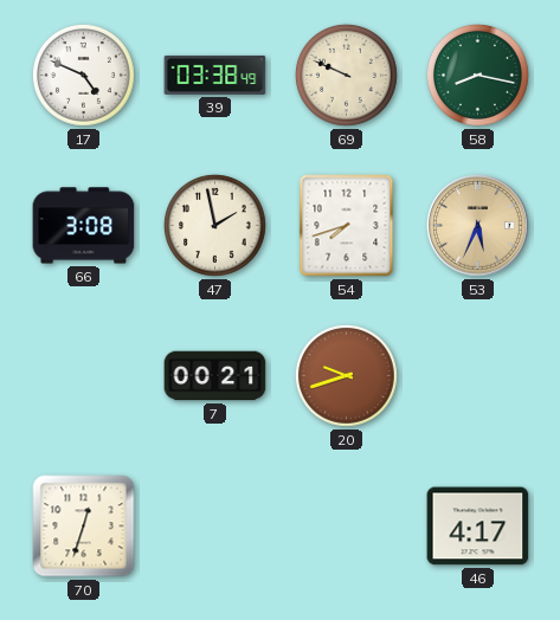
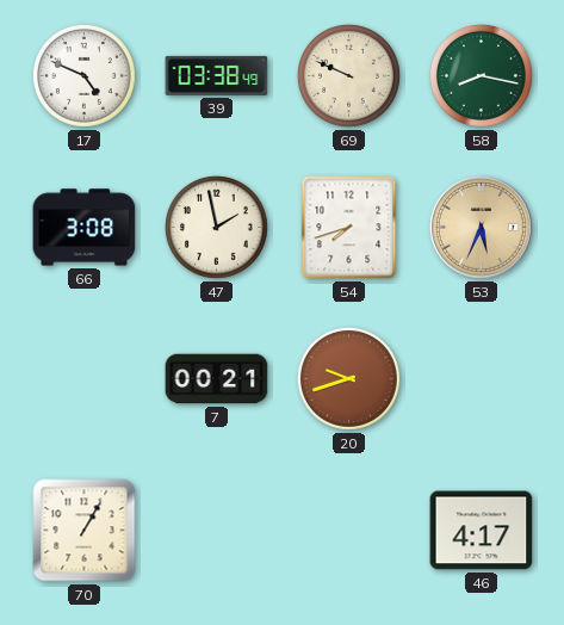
70: 12:33 -> 1:05
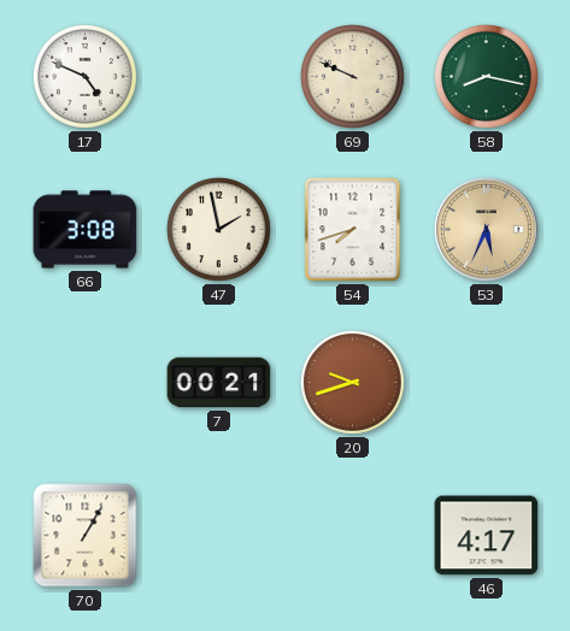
39: 03:38 -> none
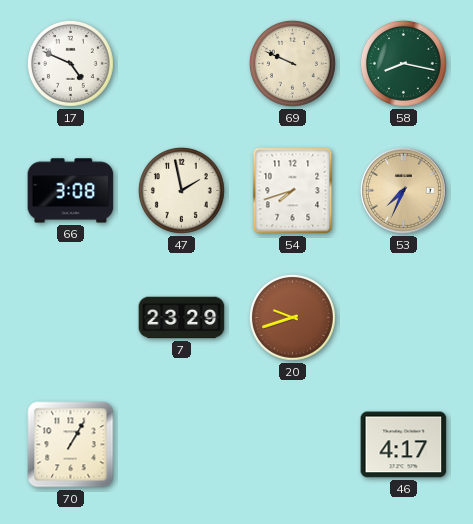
53: 5:34 -> 7:34
7: 00:21 -> 23:29
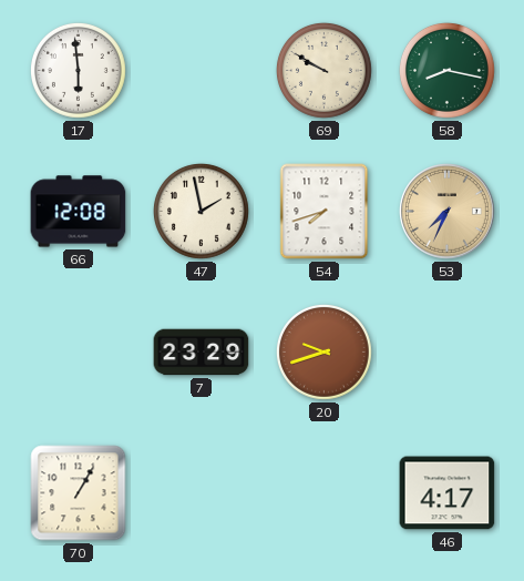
17: 4:49 -> 5:59
69: 9:49 -> 9:50
66: 3:08 -> 12:08
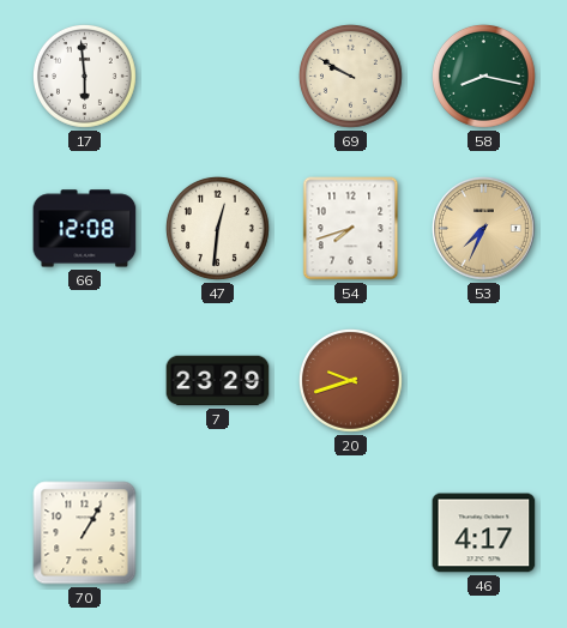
47: 1:58 -> 12:31
